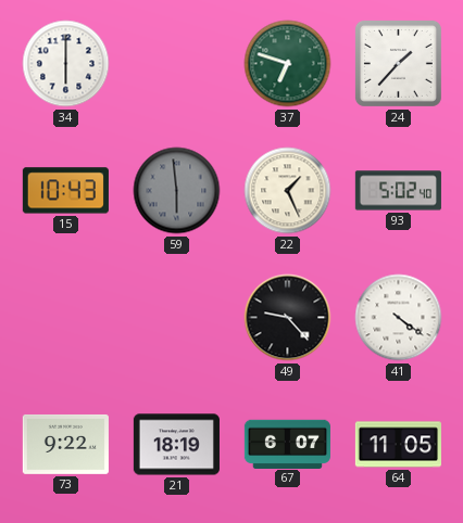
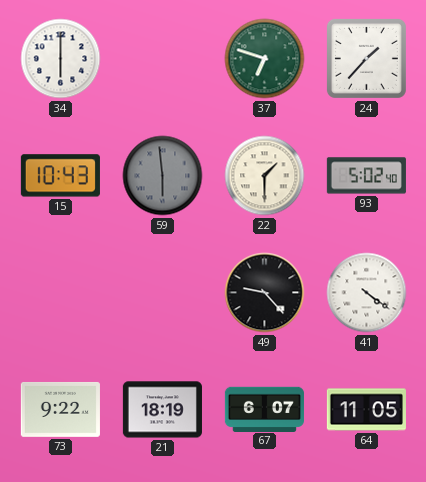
22: 1:26 -> 1:30
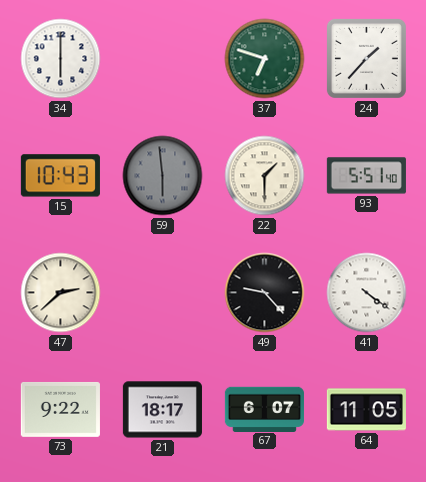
93: 5:02 -> 5:51
47: none -> 2:38
21: 18:19 -> 18:17
